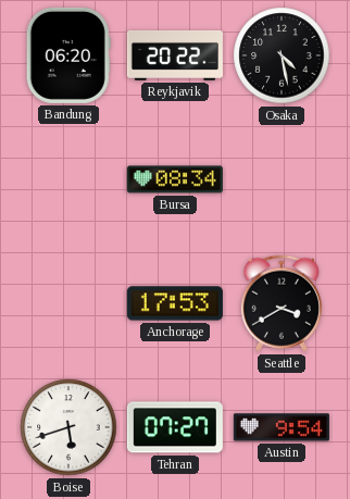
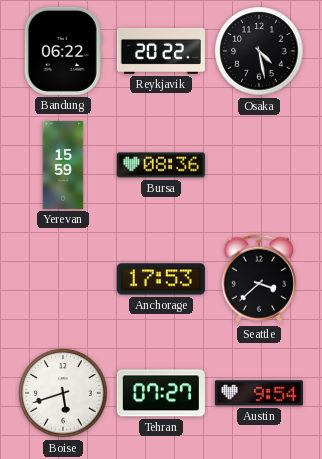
Bandung: 06:20 -> 06:22
Yerevan: none -> 15:59
Bursa: 08:34 -> 08:36
Seattle: 3:40 -> 3:38
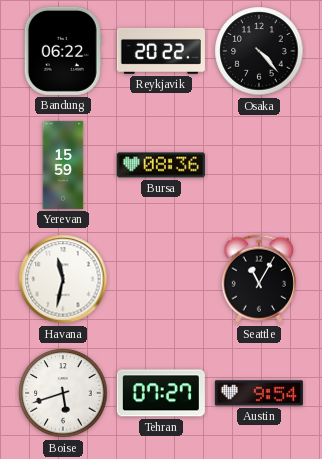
Osaka: 4:28 -> 4:23
Havana: none -> 11:32
Anchorage: 17:53 -> none
Seattle: 3:38 -> 11:05
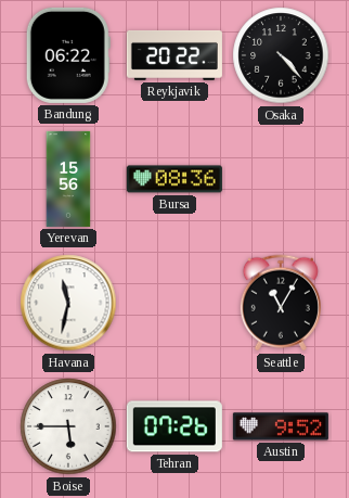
Yerevan: 15:59 -> 15:56
Boise: 5:42 -> 5:45
Tehran: 07:27 -> 07:26
Austin: 9:54 -> 9:52
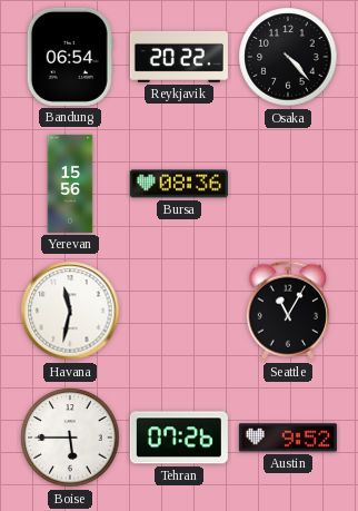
Bandung: 06:22 -> 06:54
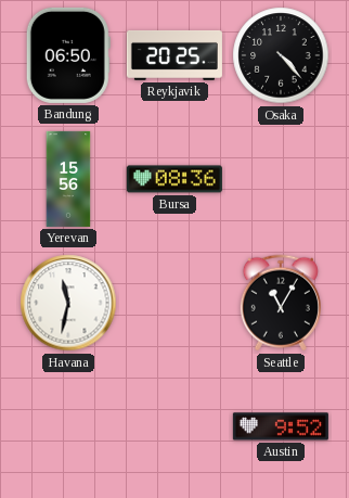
Bandung: 06:54 -> 06:50
Reykjavik: 20:22 -> 20:25
Boise: 5:45 -> none
Tehran: 07:26 -> none
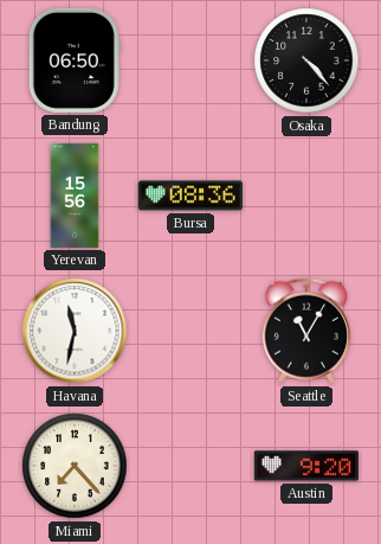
Reykjavik: 20:25 -> none
Miami: none -> 7:23
Austin: 9:52 -> 9:20
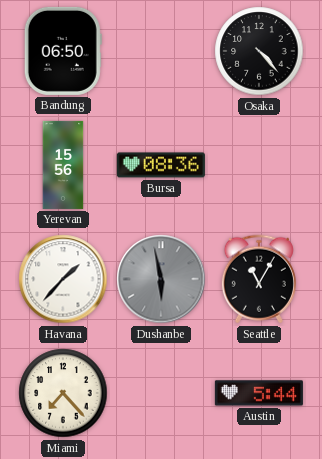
Havana: 11:32 -> 1:37
Dushanbe: none -> 5:58
Austin: 9:20 -> 5:44
